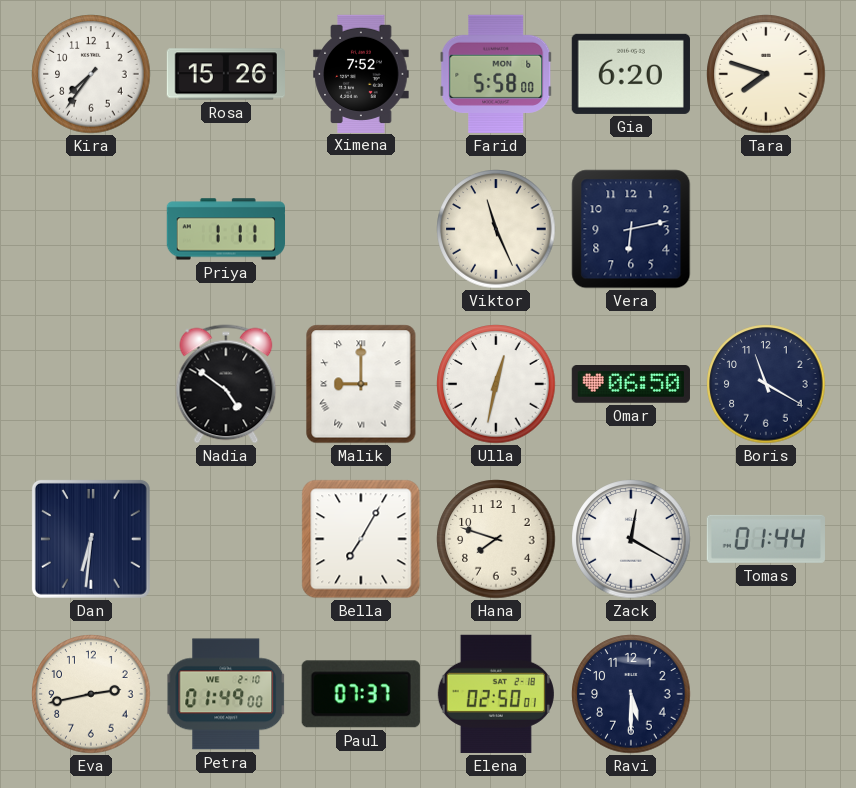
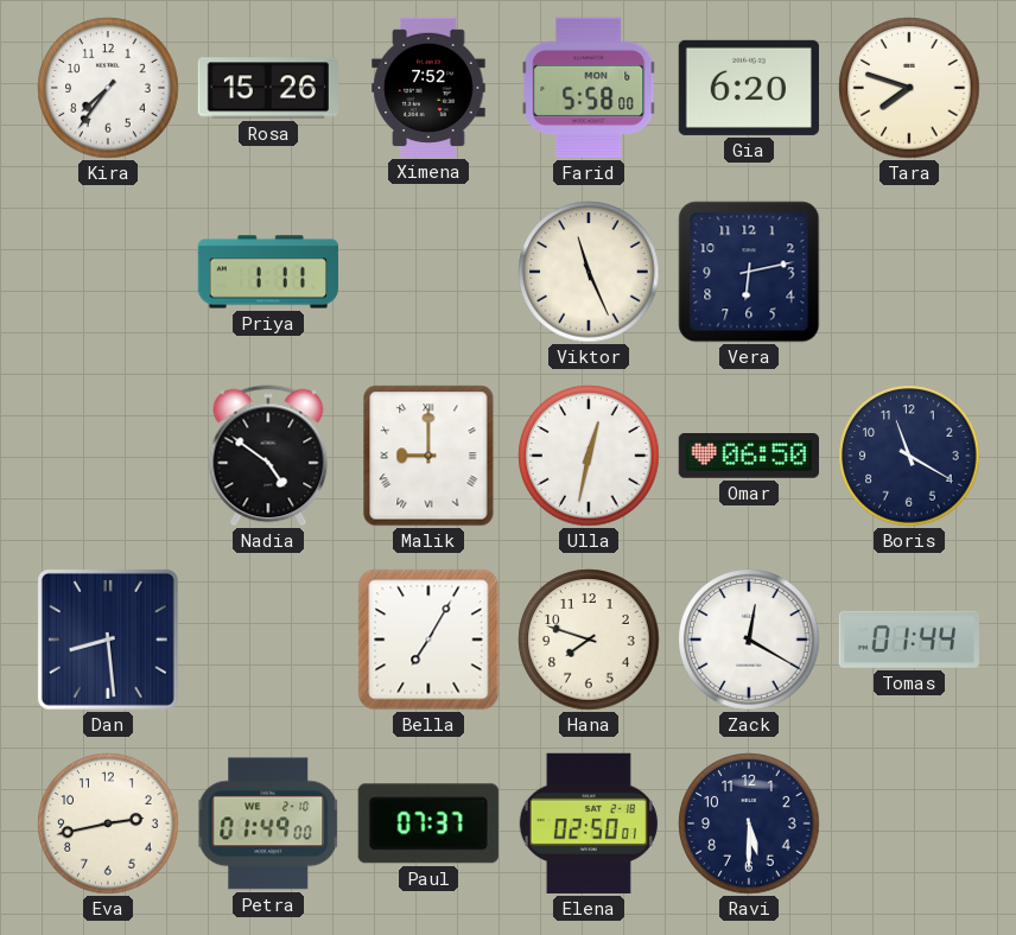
Dan: 6:31 -> 8:29
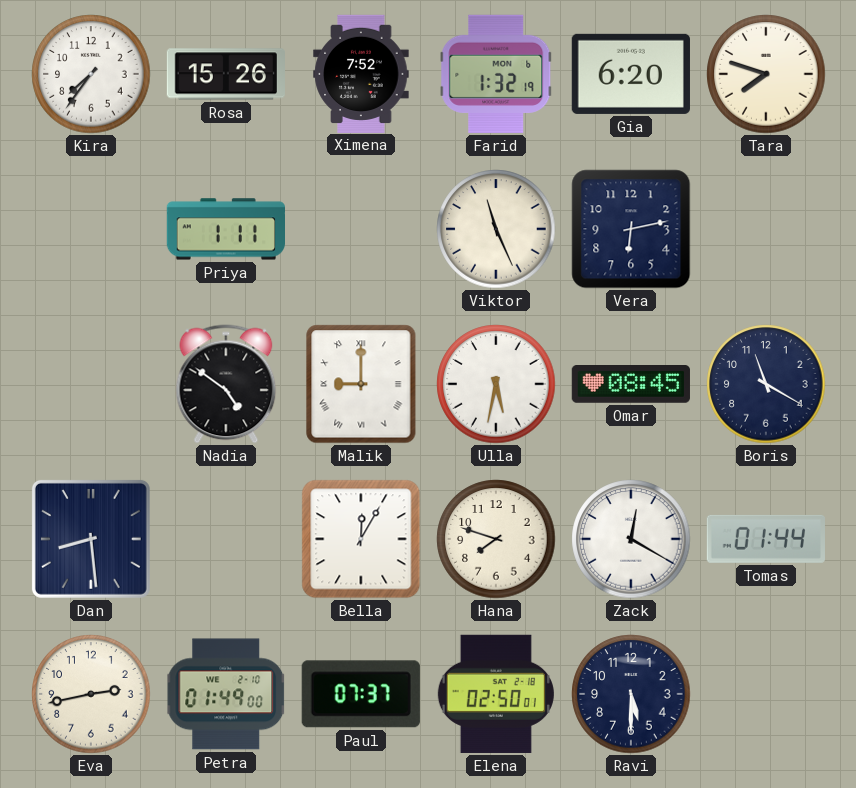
Farid: 5:58 -> 1:32
Ulla: 12:32 -> 5:32
Omar: 06:50 -> 08:45
Bella: 7:05 -> 12:05
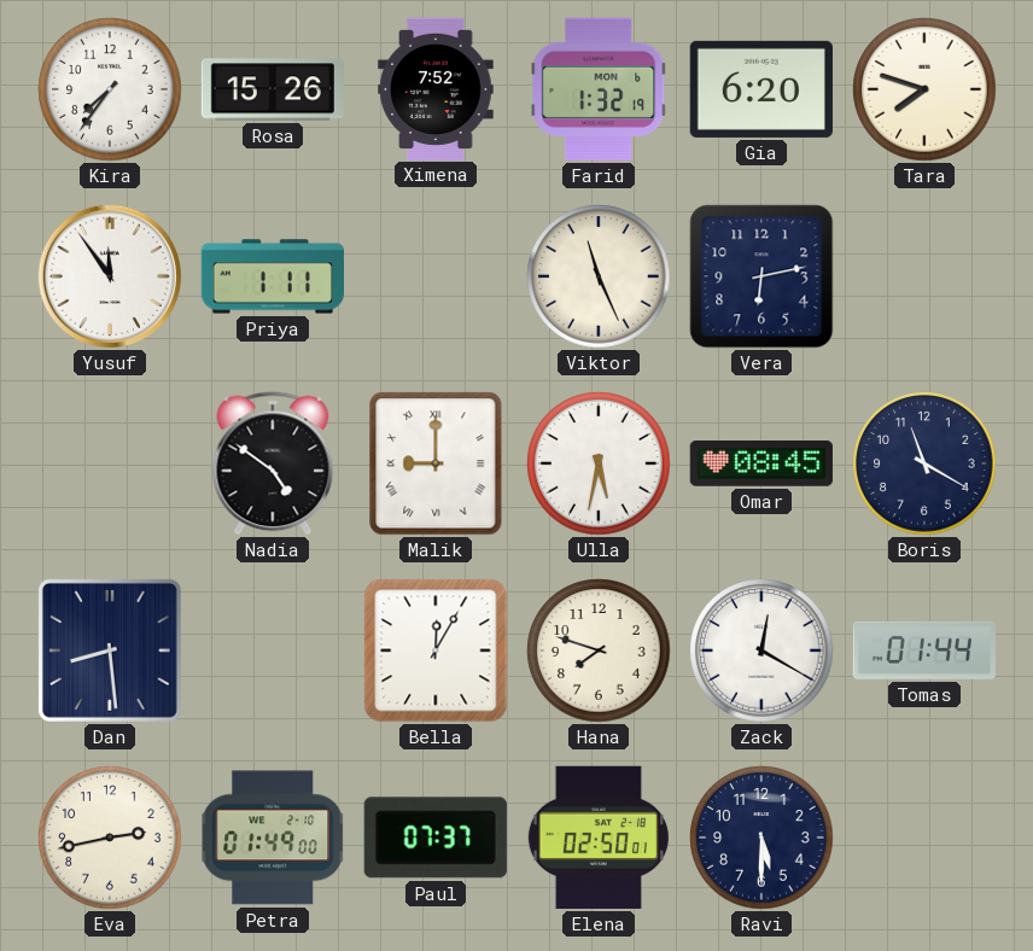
Yusuf: none -> 11:54
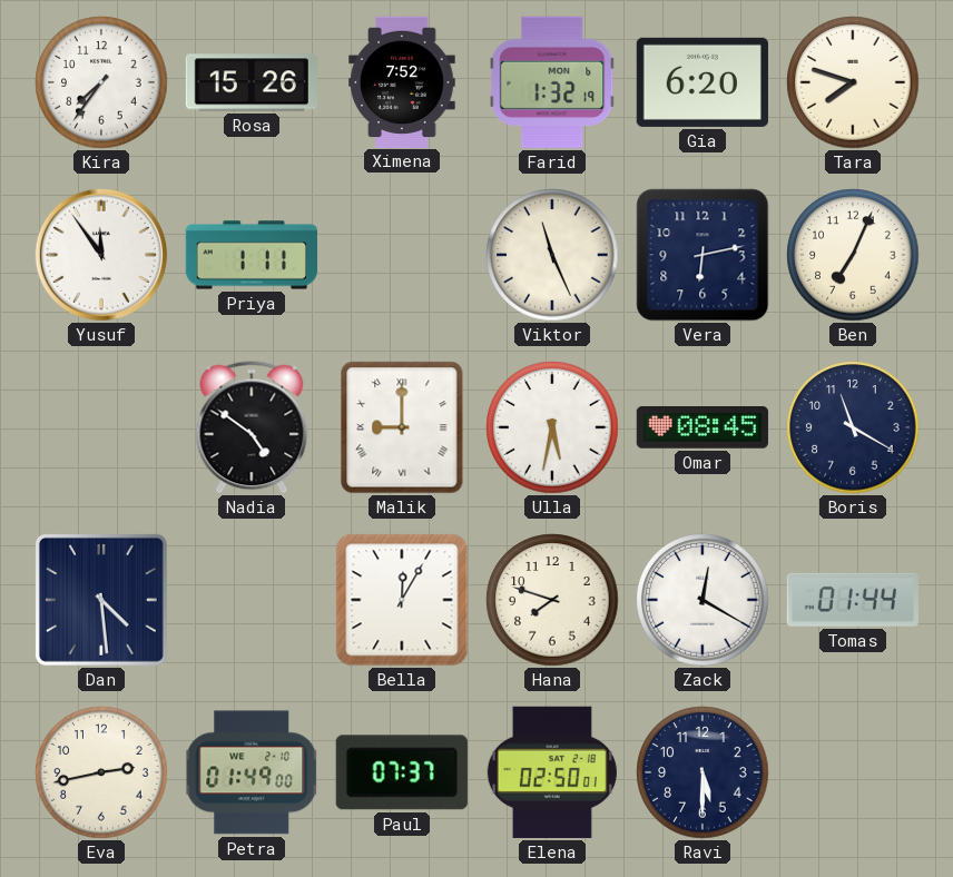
Ben: none -> 7:04
Dan: 8:29 -> 4:29
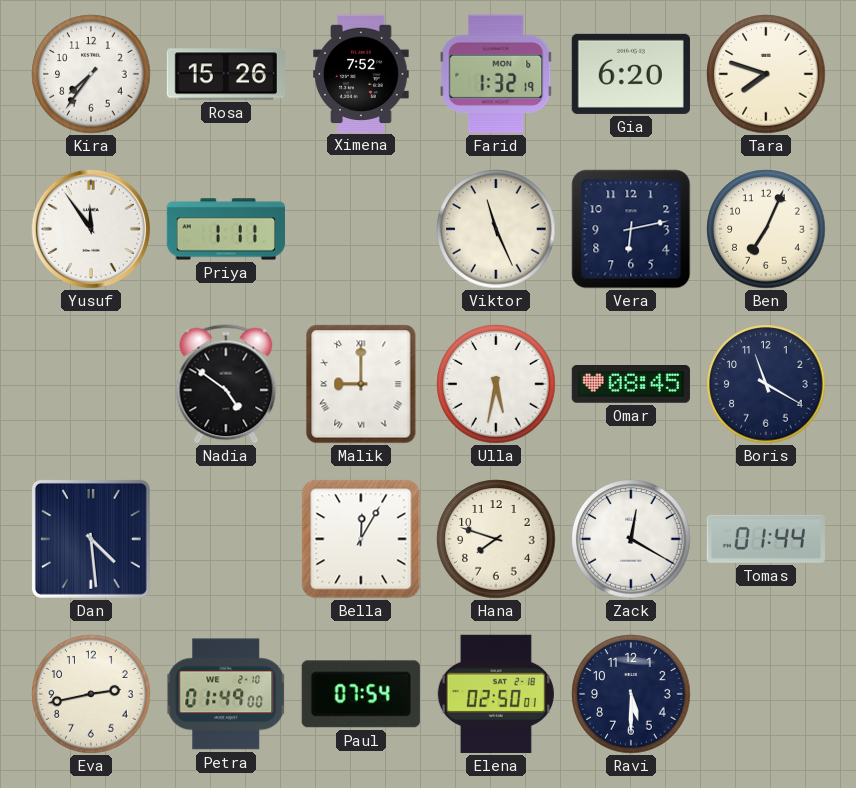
Paul: 07:37 -> 07:54
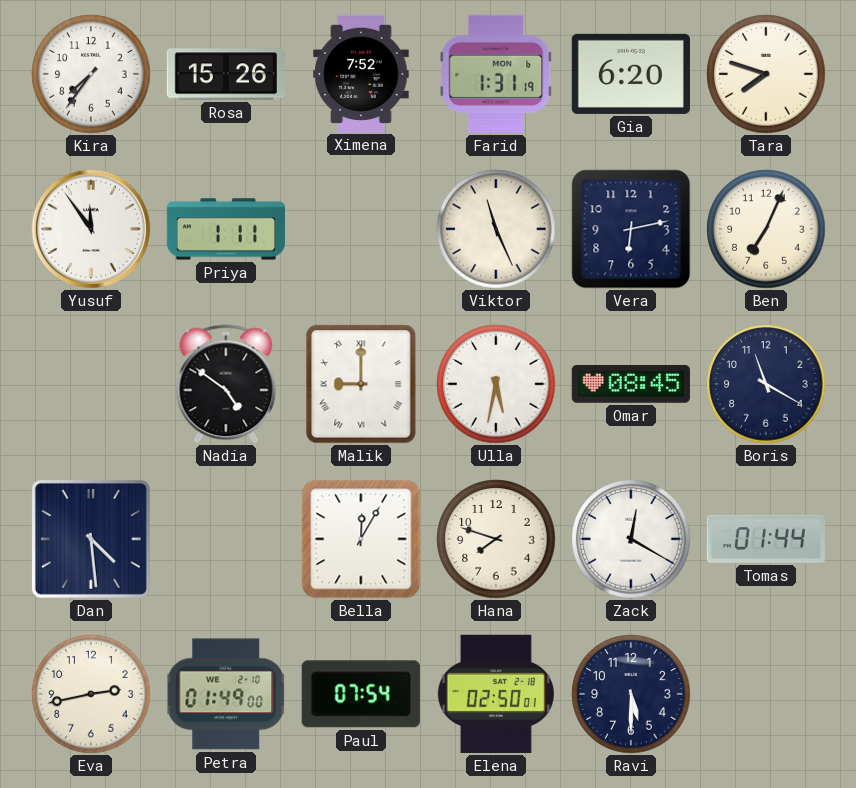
Farid: 1:32 -> 1:31
